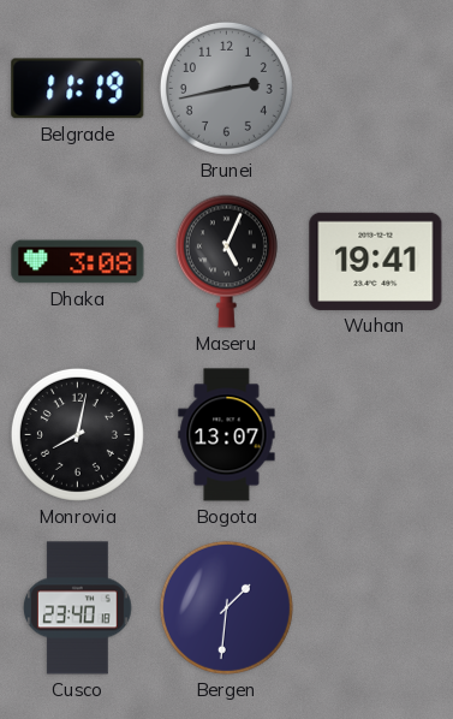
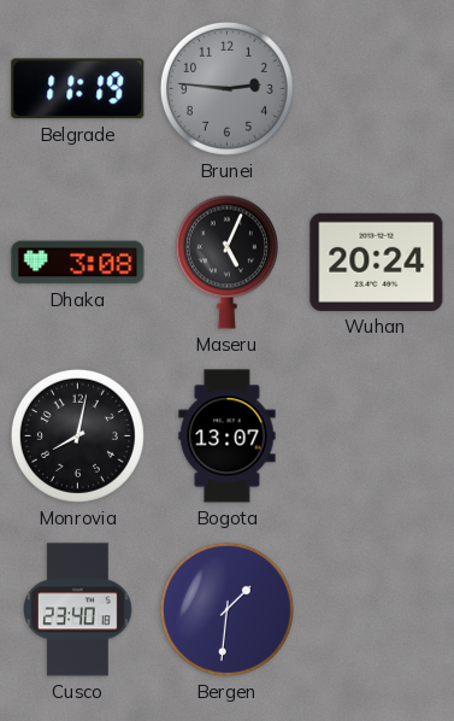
Brunei: 2:43 -> 2:46
Wuhan: 19:41 -> 20:24
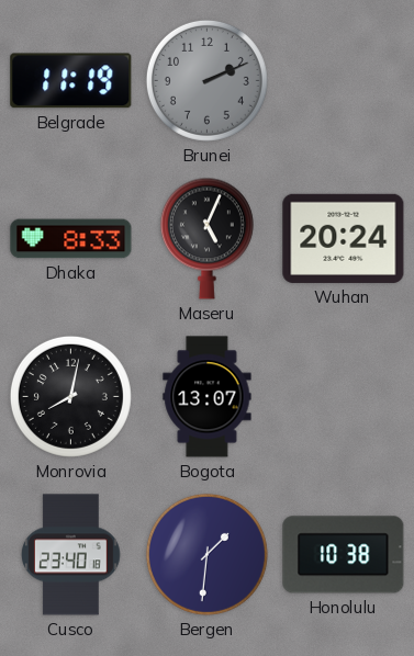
Brunei: 2:46 -> 2:11
Dhaka: 3:08 -> 8:33
Honolulu: none -> 10:38
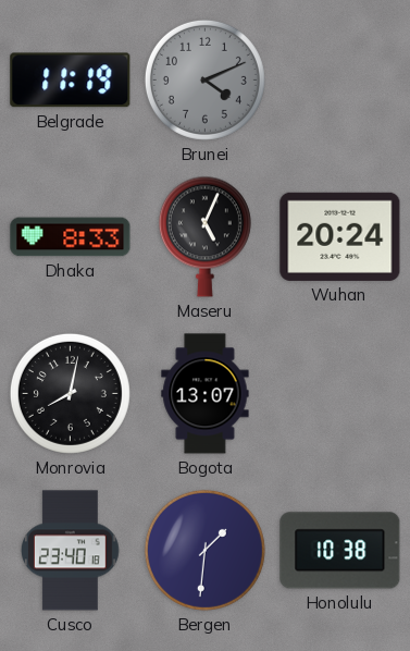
Brunei: 2:11 -> 4:11
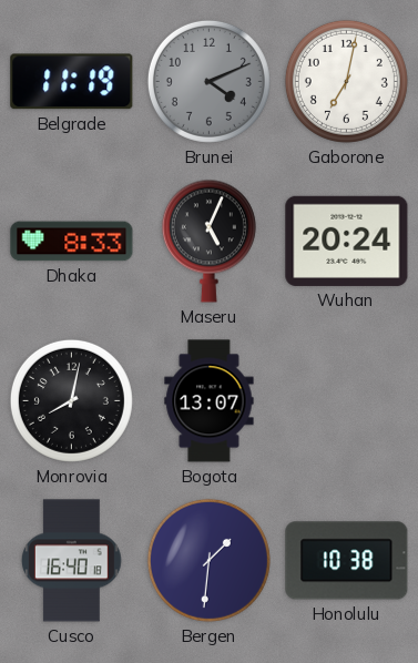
Gaborone: none -> 7:02
Cusco: 23:40 -> 16:40
